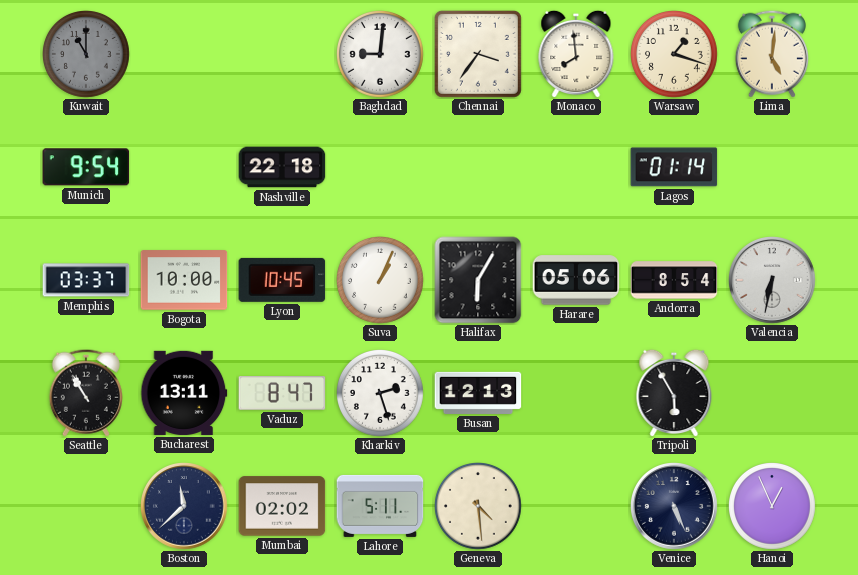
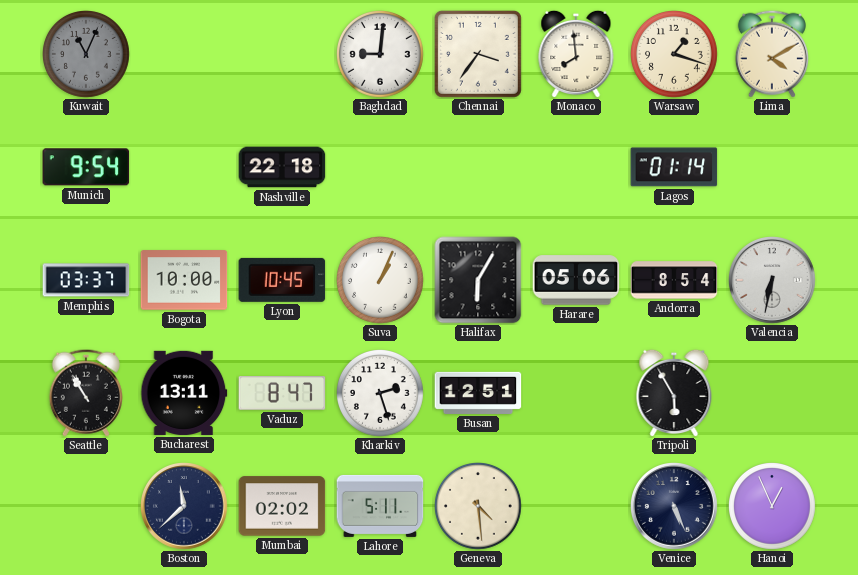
Kuwait: 11:00 -> 11:04
Lima: 5:01 -> 4:10
Busan: 12:13 -> 12:51
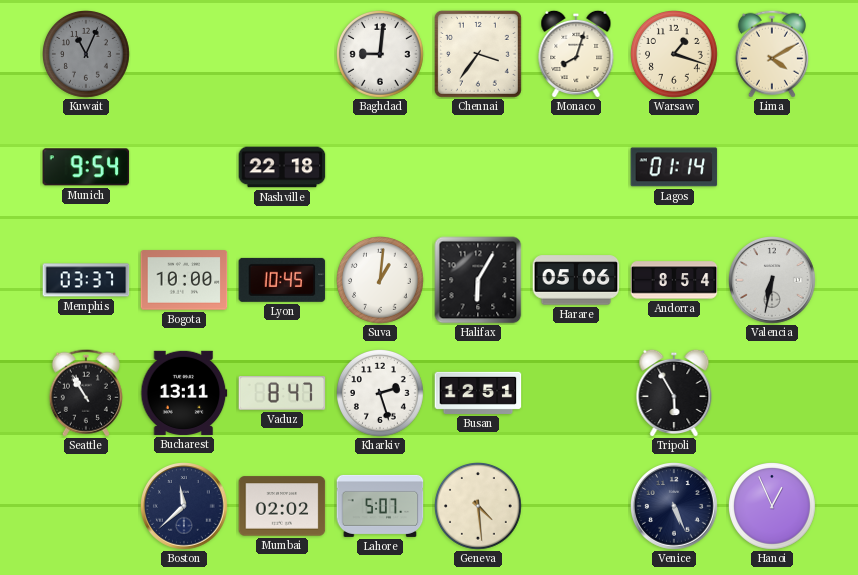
Monaco: 7:59 -> 8:03
Suva: 1:04 -> 1:01
Lahore: 5:11 -> 5:07
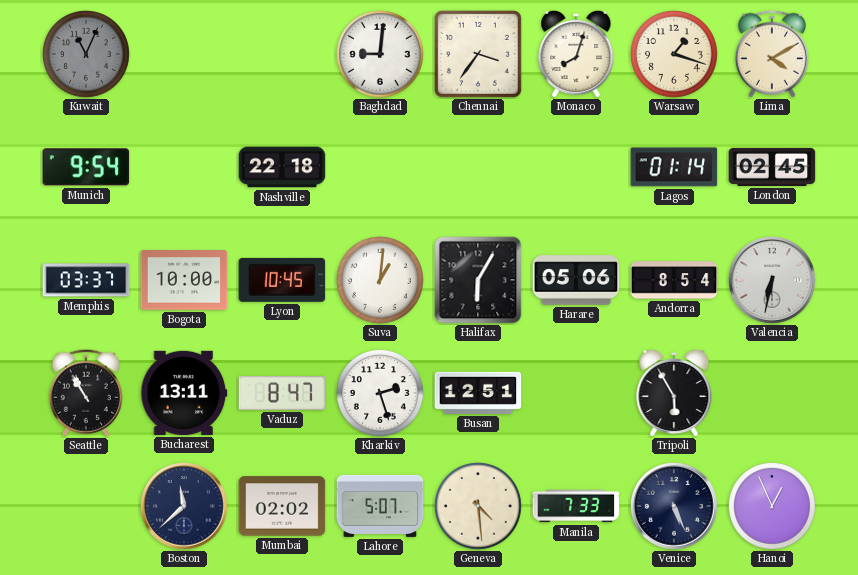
London: none -> 02:45
Manila: none -> 7:33
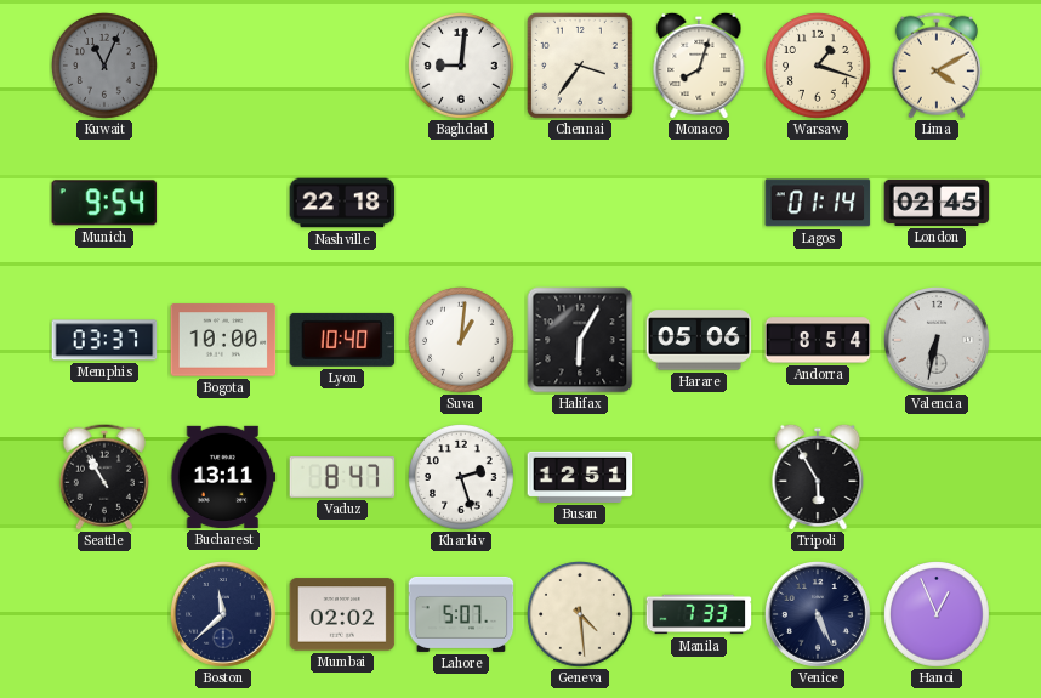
Lyon: 10:45 -> 10:40
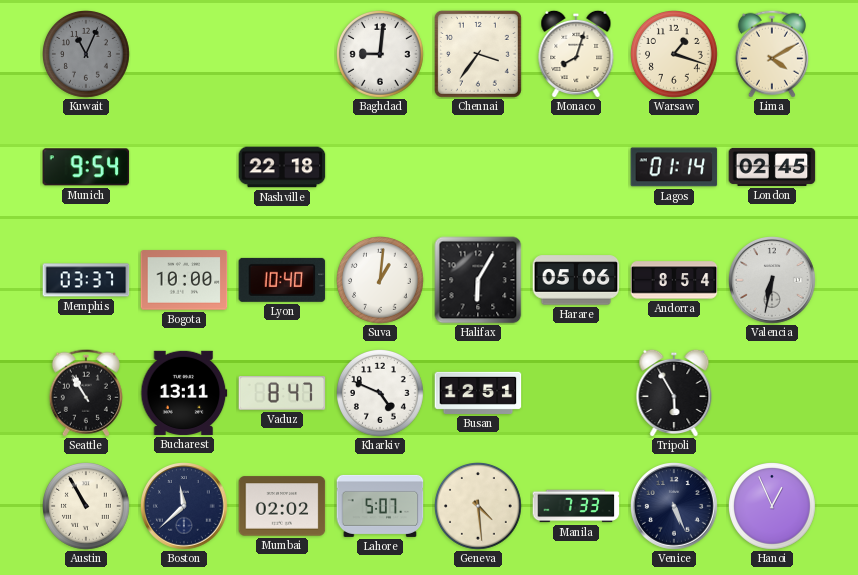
Kharkiv: 2:27 -> 4:49
Austin: none -> 10:55
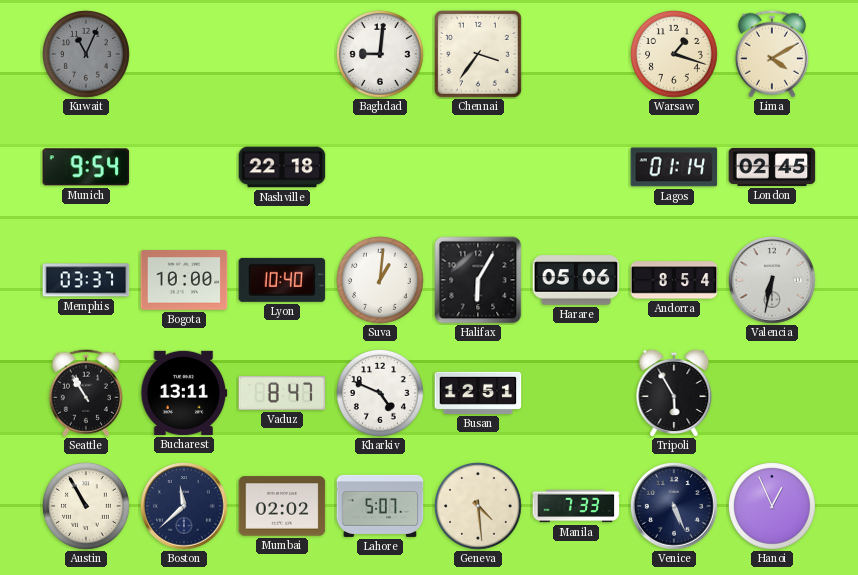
Monaco: 8:03 -> none
